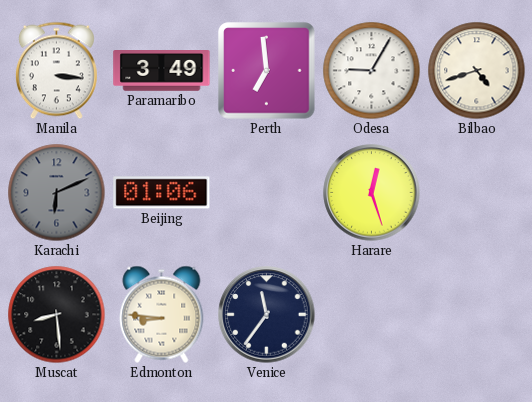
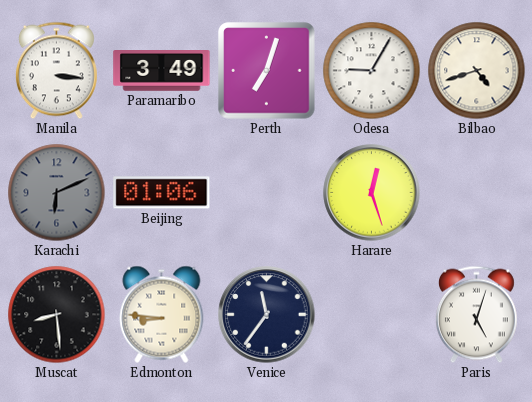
Perth: 6:59 -> 7:03
Paris: none -> 5:03
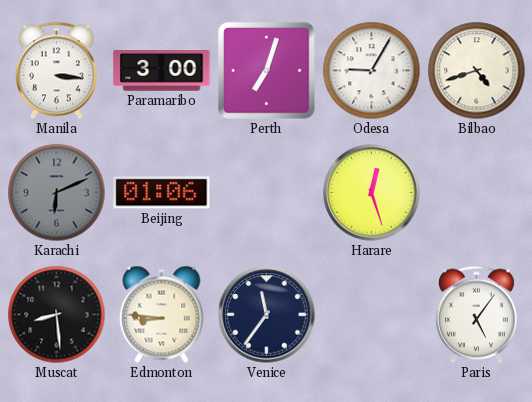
Paramaribo: 3:49 -> 3:00
Paris: 5:03 -> 5:06
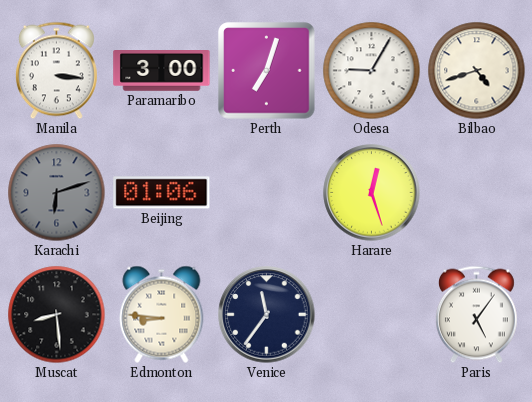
Karachi: 6:11 -> 6:12
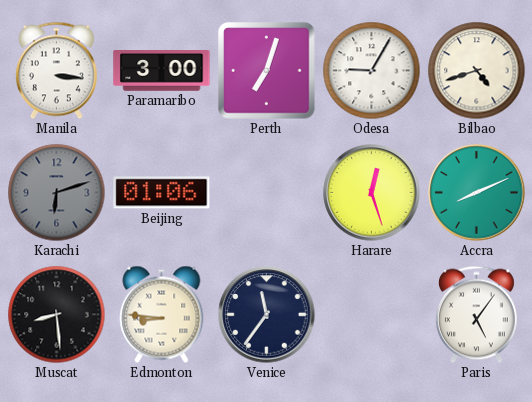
Accra: none -> 8:11
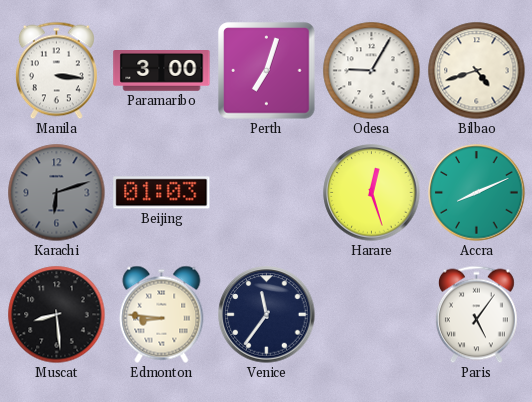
Beijing: 01:06 -> 01:03
